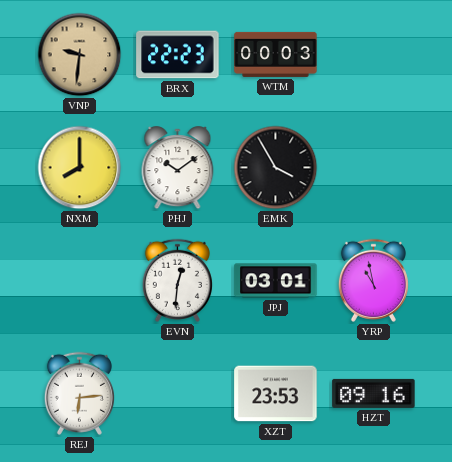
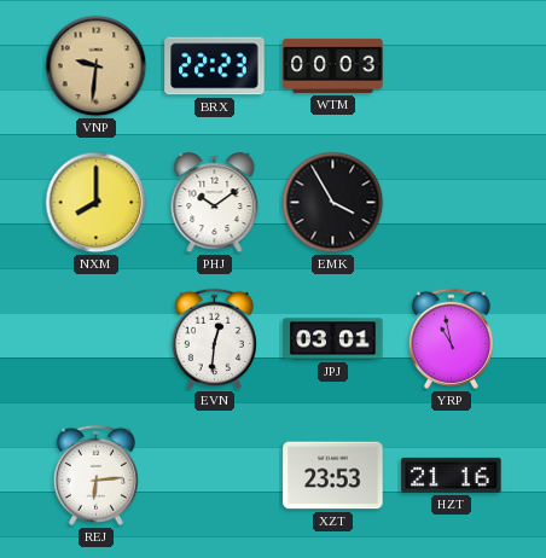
HZT: 09:16 -> 21:16
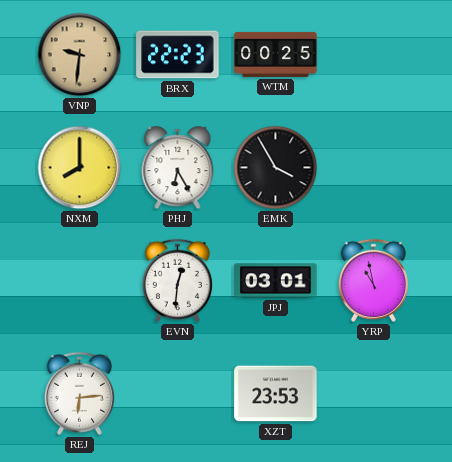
WTM: 00:03 -> 00:25
PHJ: 10:09 -> 6:25
HZT: 21:16 -> none
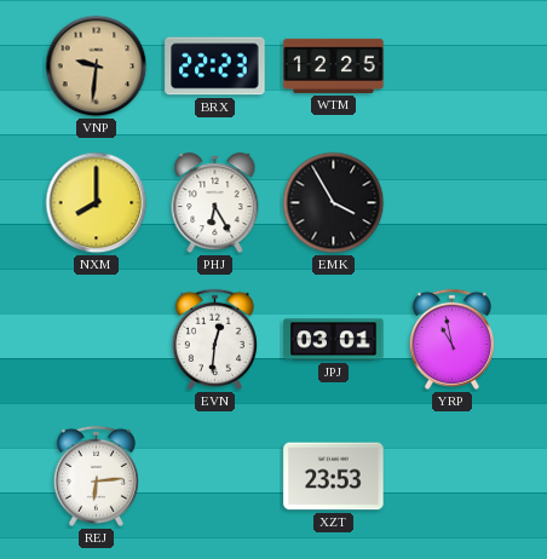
WTM: 00:25 -> 12:25
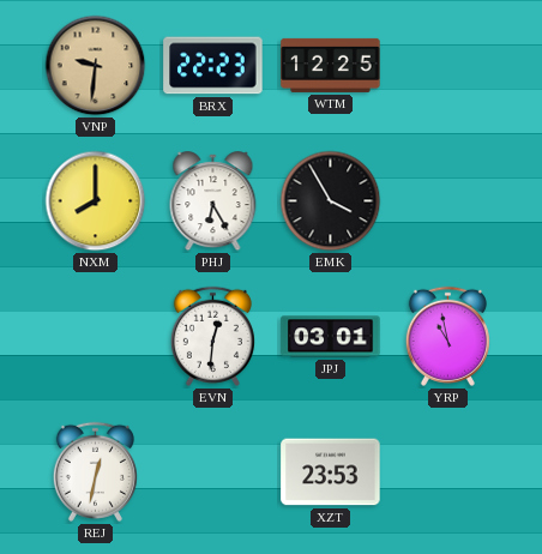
REJ: 6:14 -> 12:32
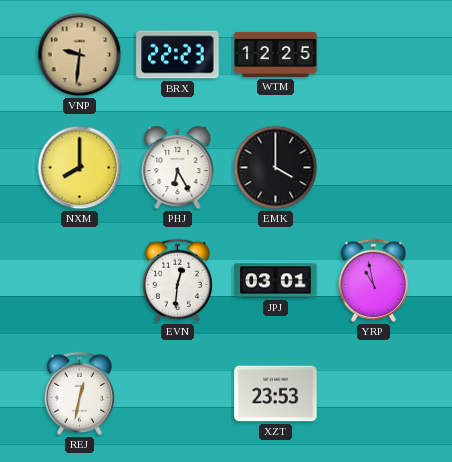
EMK: 3:55 -> 4:00
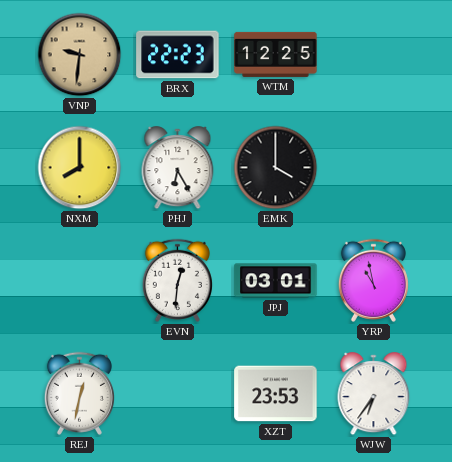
WJW: none -> 6:36
